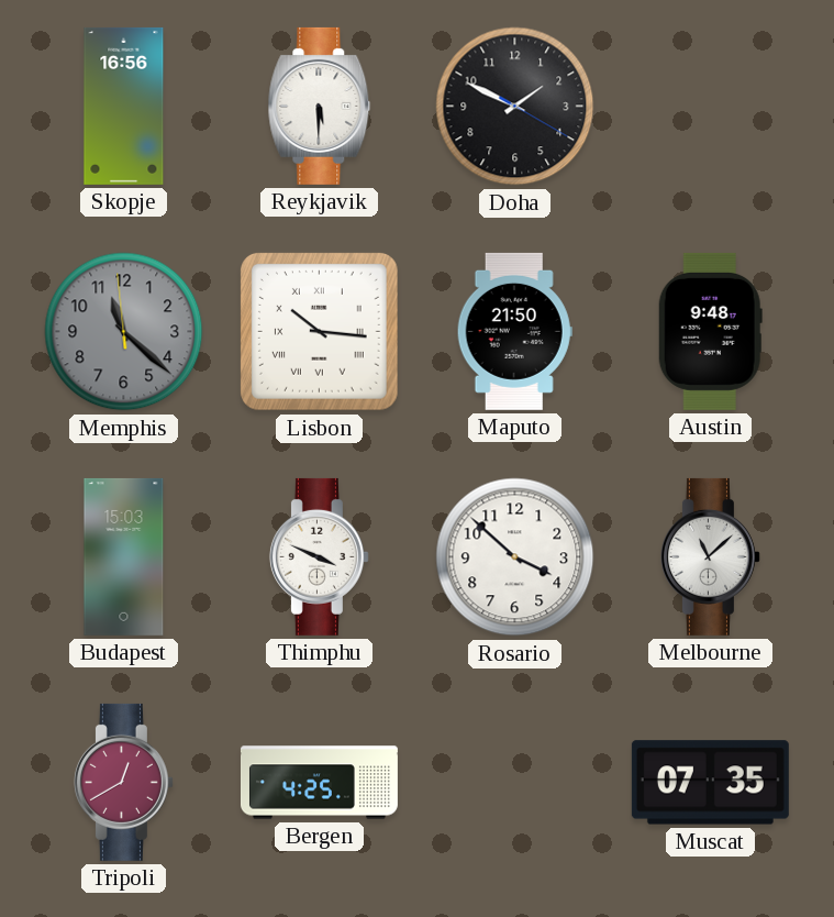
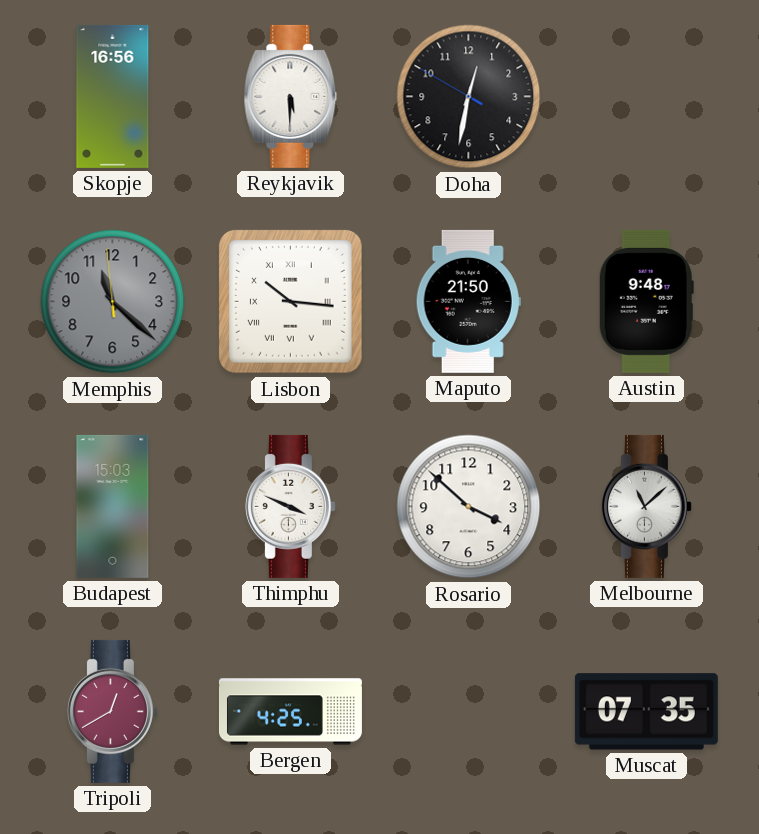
Doha: 1:49 -> 12:31
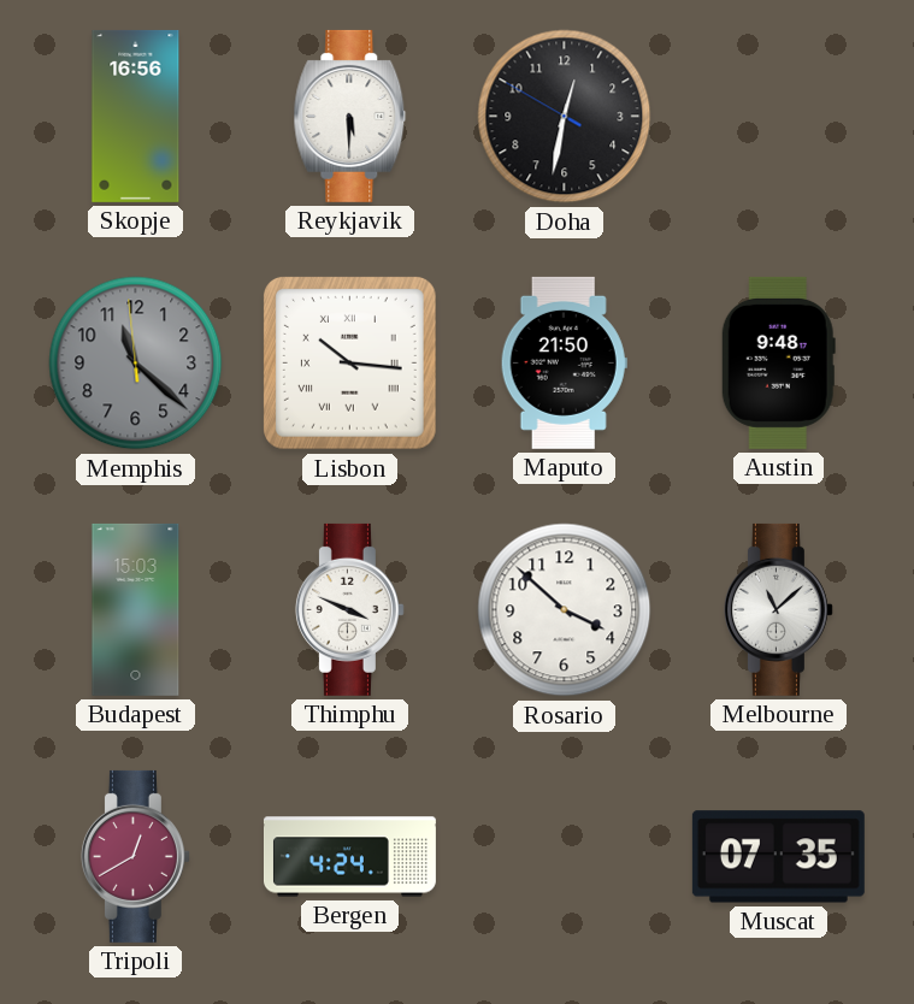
Bergen: 4:25 -> 4:24
